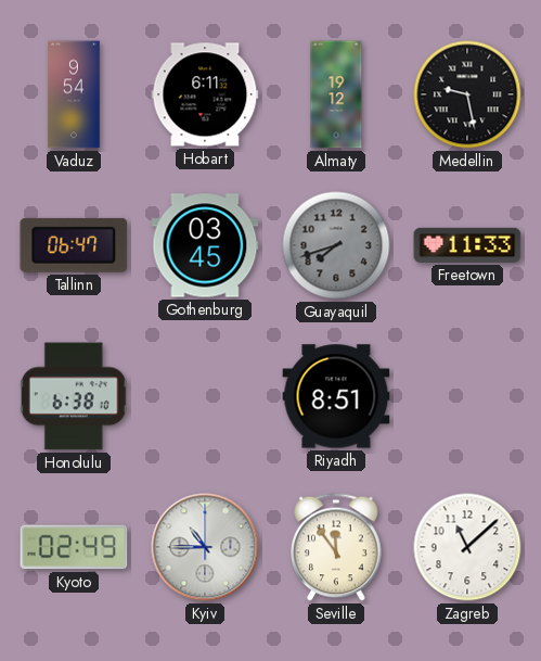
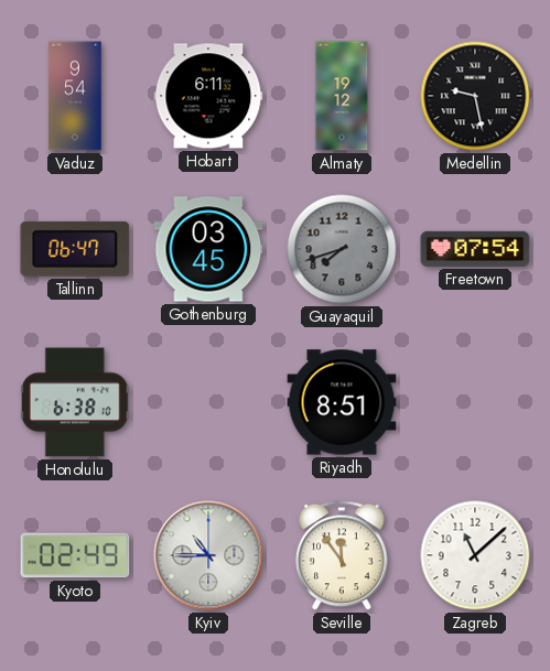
Freetown: 11:33 -> 07:54
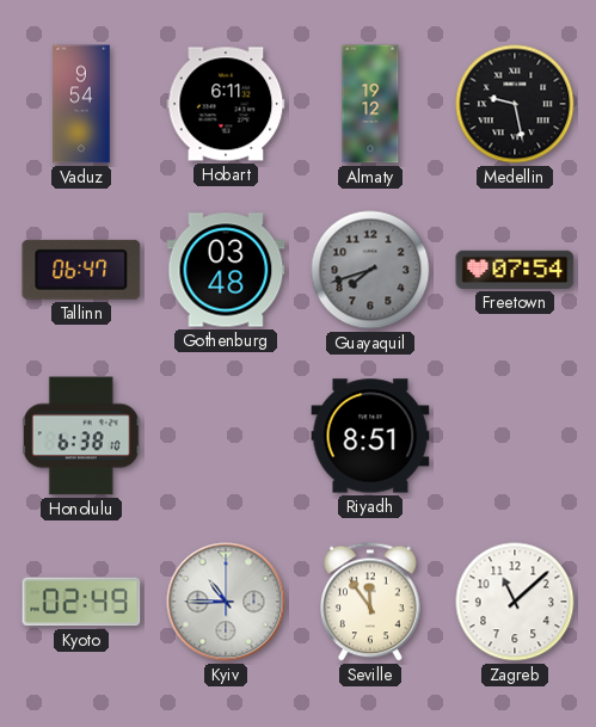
Gothenburg: 03:45 -> 03:48
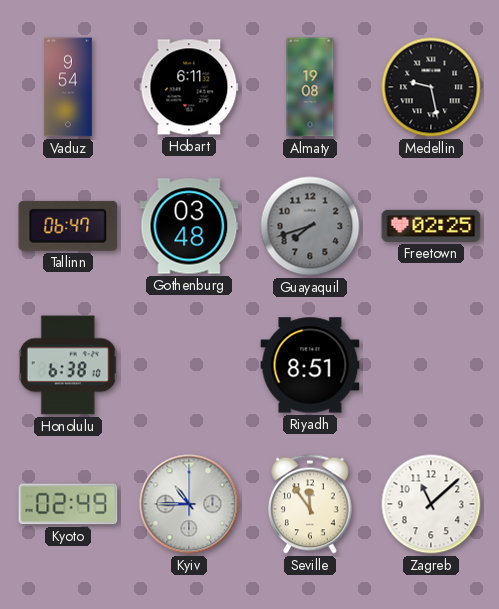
Almaty: 19:12 -> 19:08
Freetown: 07:54 -> 02:25
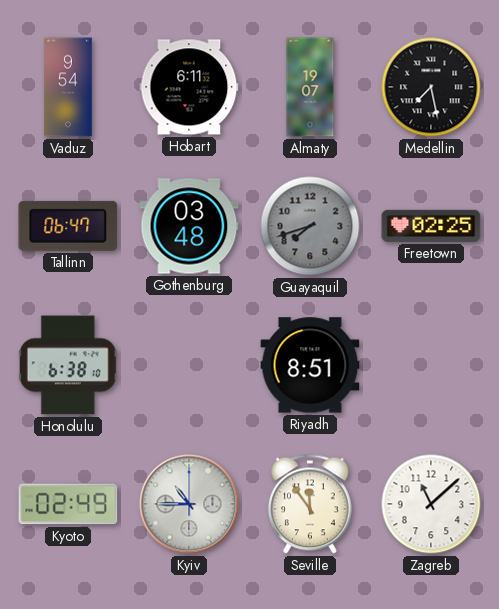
Almaty: 19:08 -> 19:07
Medellin: 9:28 -> 7:28
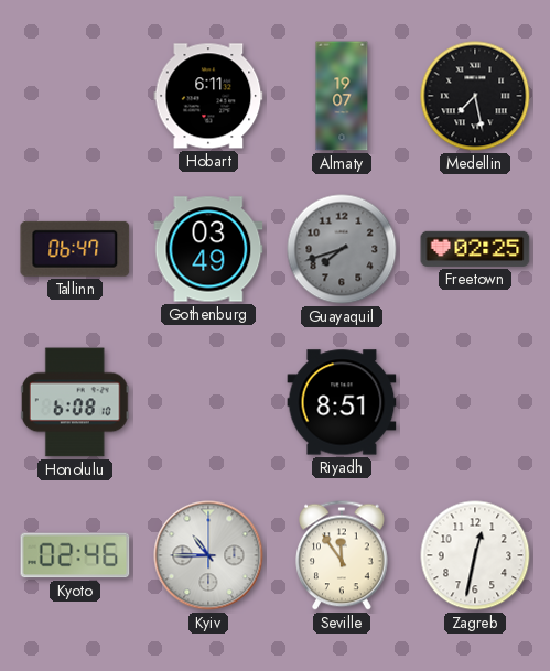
Vaduz: 9:54 -> none
Gothenburg: 03:48 -> 03:49
Honolulu: 6:38 -> 6:08
Kyoto: 02:49 -> 02:46
Zagreb: 11:08 -> 12:32
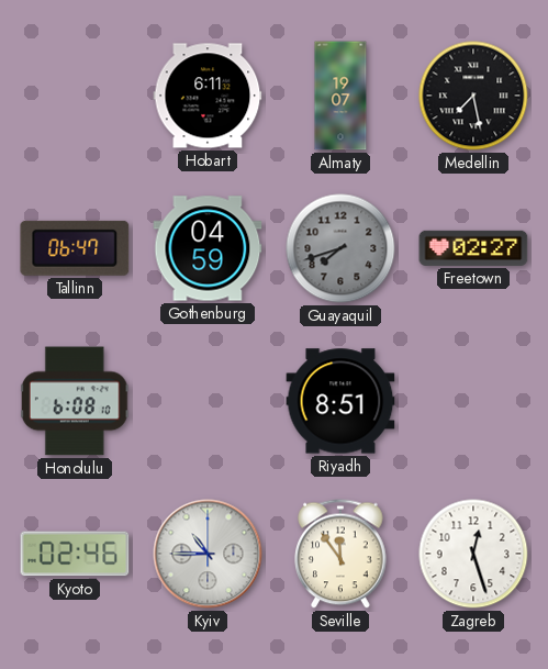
Gothenburg: 03:49 -> 04:59
Freetown: 02:25 -> 02:27
Zagreb: 12:32 -> 12:27
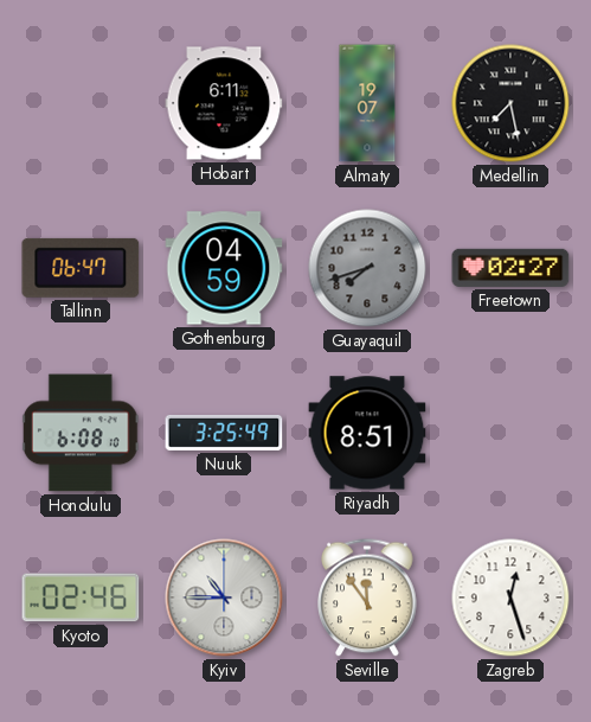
Nuuk: none -> 3:25
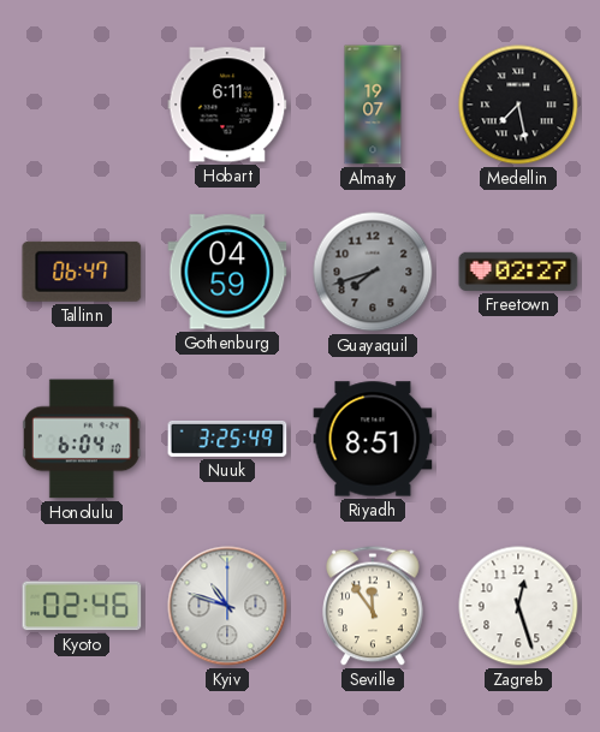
Honolulu: 6:08 -> 6:04
Kyiv: 10:45 -> 10:48
